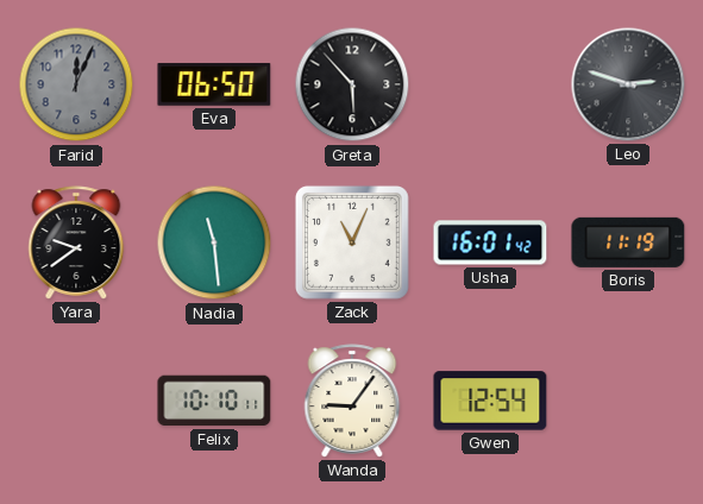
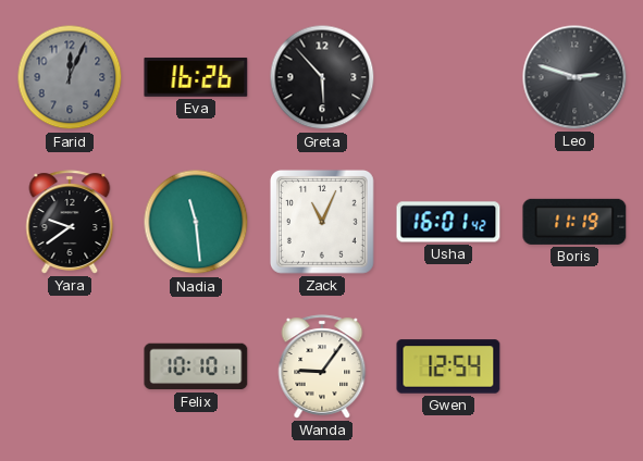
Eva: 06:50 -> 16:26
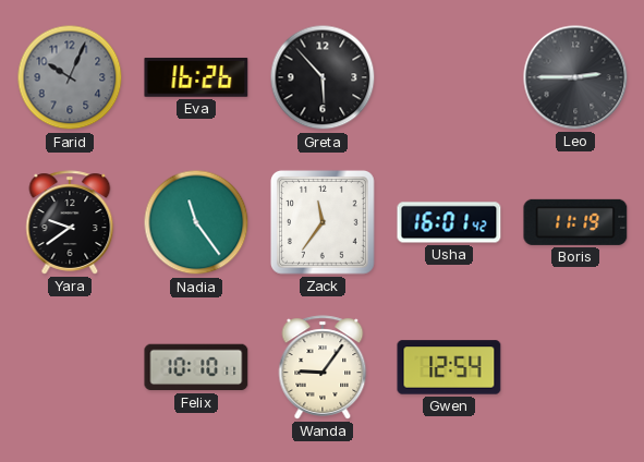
Farid: 12:04 -> 10:04
Leo: 2:48 -> 2:45
Nadia: 11:29 -> 11:24
Zack: 11:04 -> 11:36
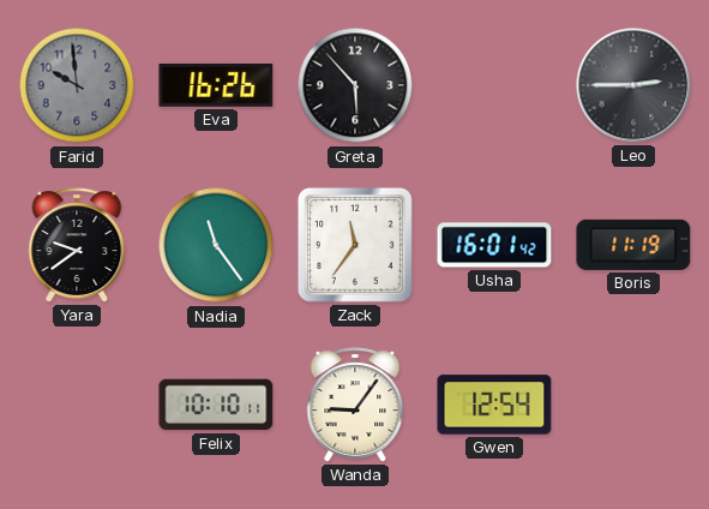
Farid: 10:04 -> 9:59
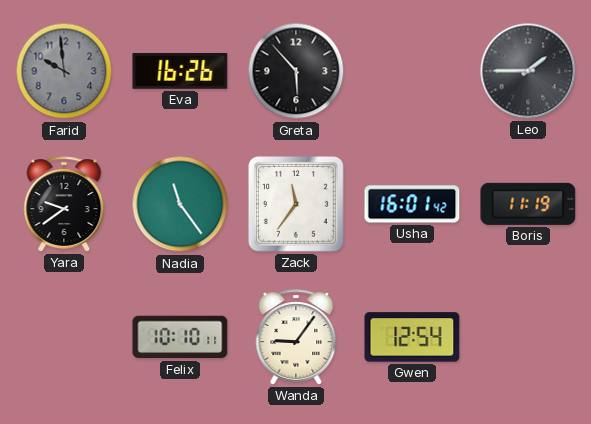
Leo: 2:45 -> 1:45
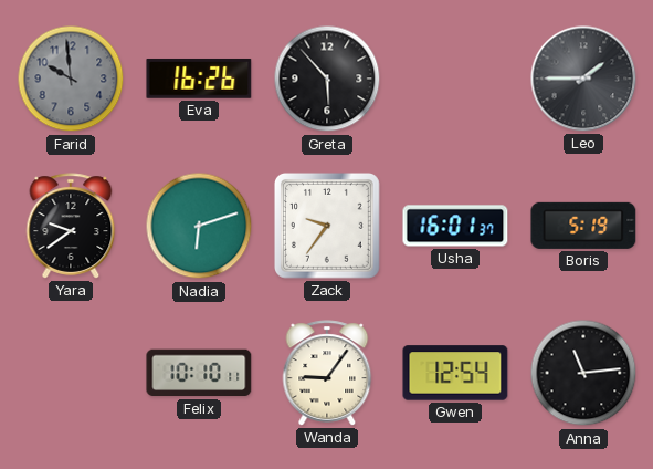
Nadia: 11:24 -> 6:12
Zack: 11:36 -> 9:36
Usha: 16:01:42 -> 16:01:37
Boris: 11:19 -> 5:19
Anna: none -> 11:14
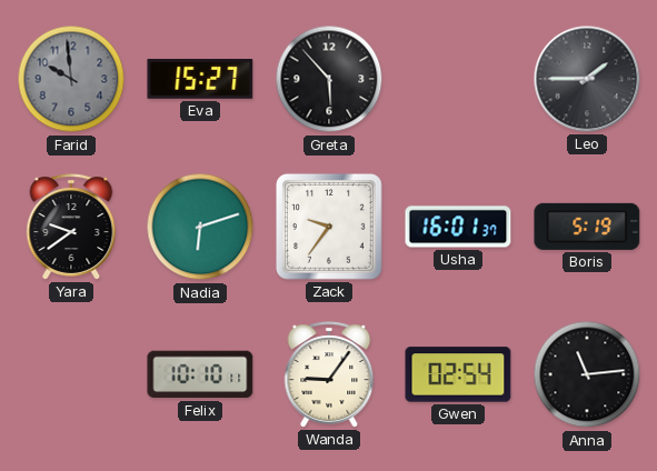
Eva: 16:26 -> 15:27
Gwen: 12:54 -> 02:54
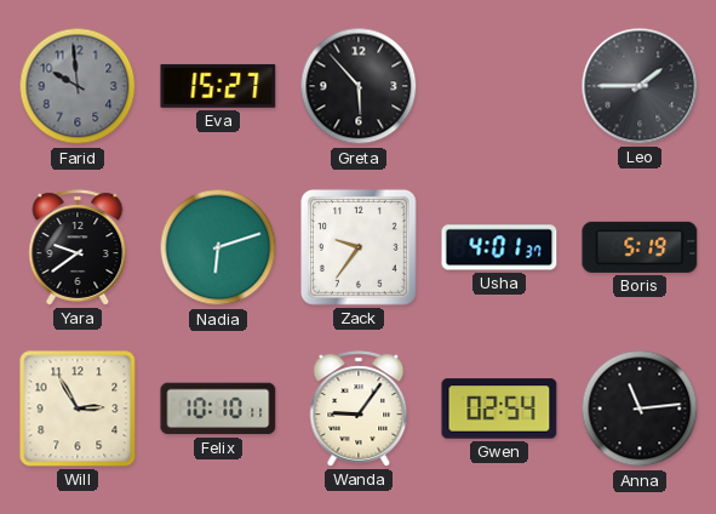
Usha: 16:01 -> 4:01
Will: none -> 2:55
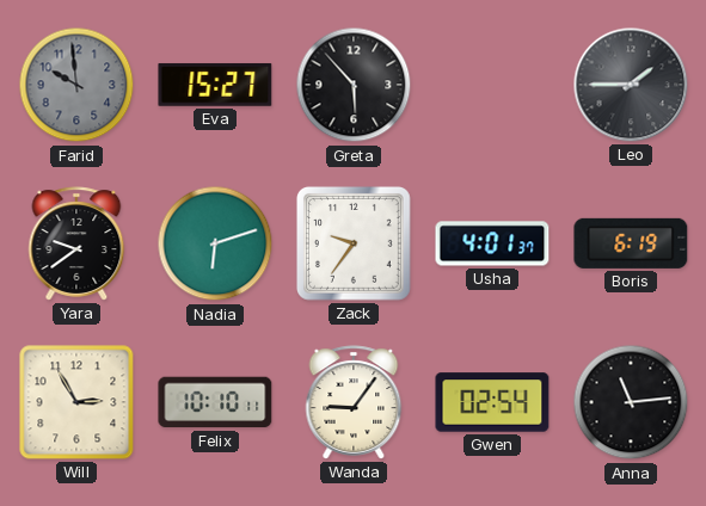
Boris: 5:19 -> 6:19
